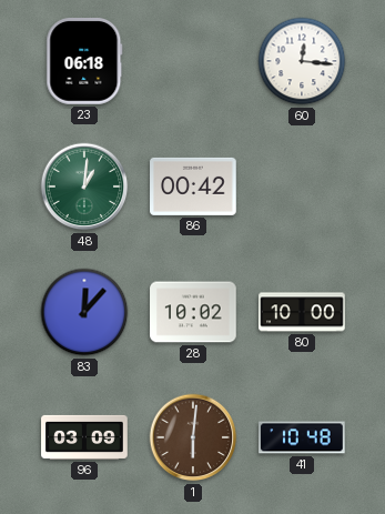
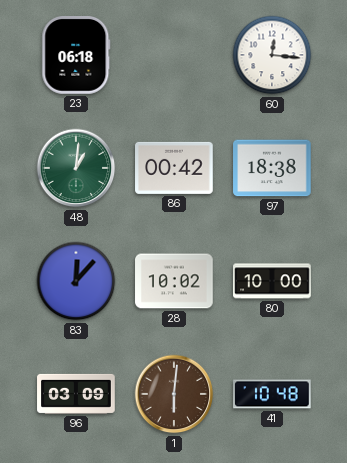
97: none -> 18:38
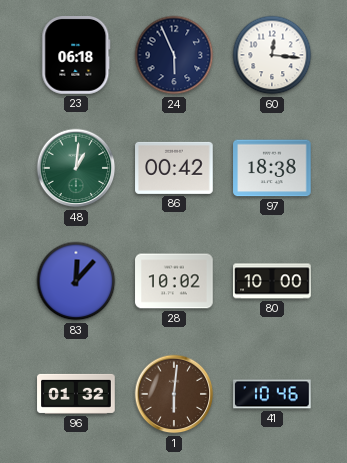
24: none -> 5:56
96: 03:09 -> 01:32
41: 10:48 -> 10:46
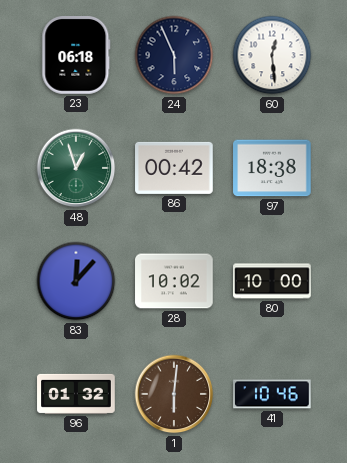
60: 12:16 -> 12:29
48: 1:01 -> 12:57
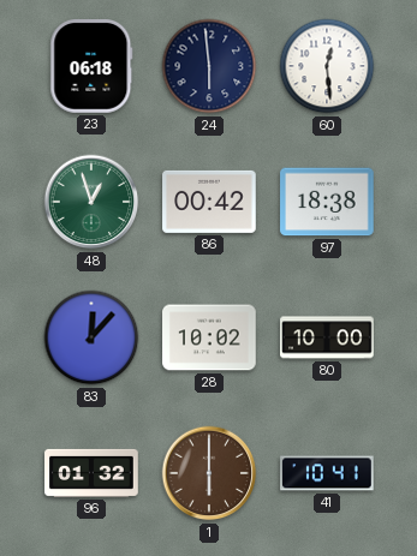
24: 5:56 -> 5:59
1: 6:01 -> 6:00
41: 10:46 -> 10:41
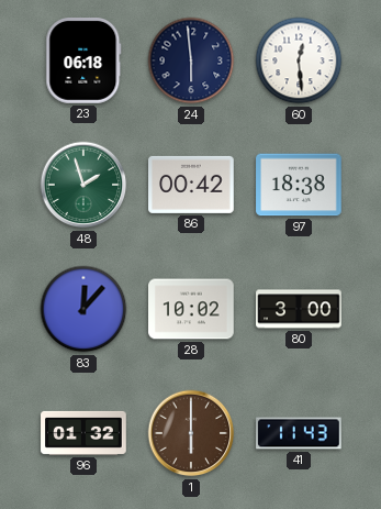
48: 12:57 -> 1:57
80: 10:00 -> 3:00
41: 10:41 -> 11:43
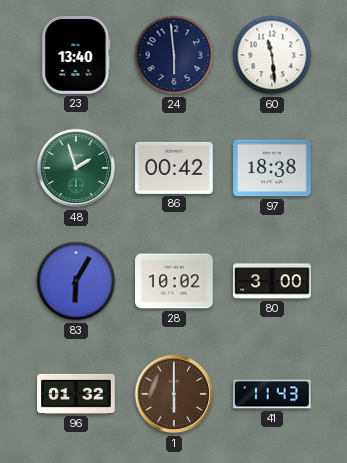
23: 06:18 -> 13:40
60: 12:29 -> 11:29
83: 12:07 -> 6:05
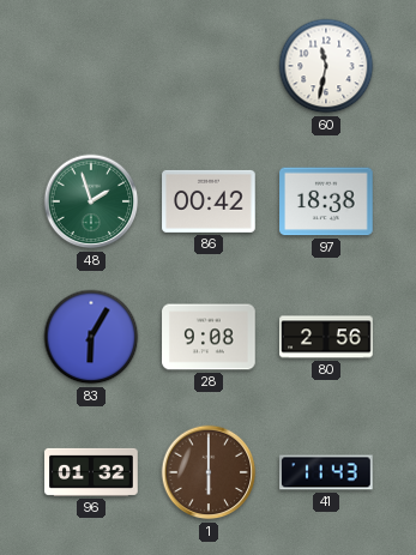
23: 13:40 -> none
24: 5:59 -> none
60: 11:29 -> 11:32
28: 10:02 -> 9:08
80: 3:00 -> 2:56
